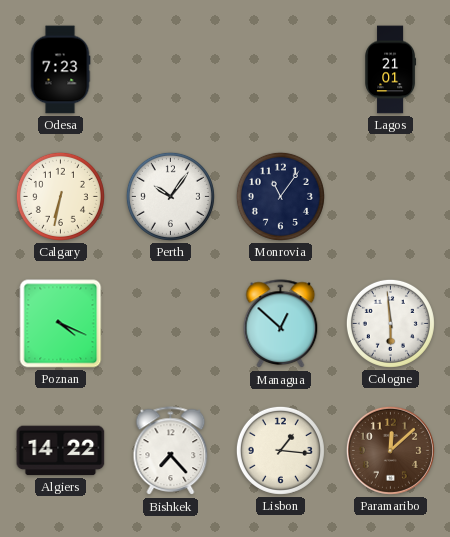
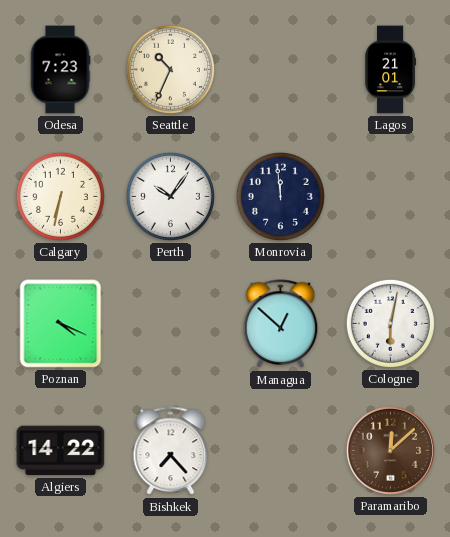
Seattle: none -> 10:34
Monrovia: 11:06 -> 11:59
Cologne: 5:59 -> 6:02
Lisbon: 1:16 -> none
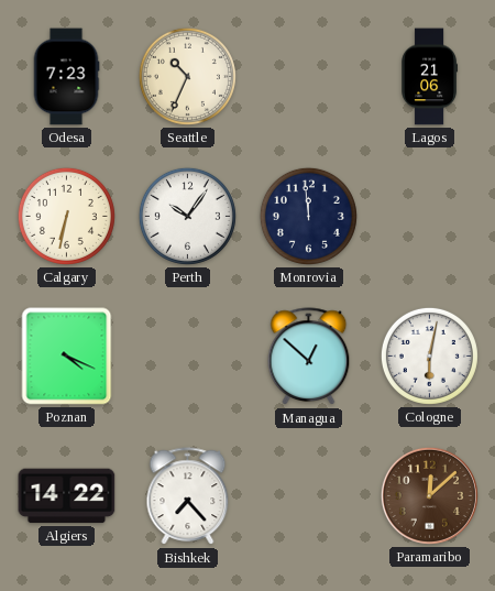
Lagos: 21:01 -> 21:06
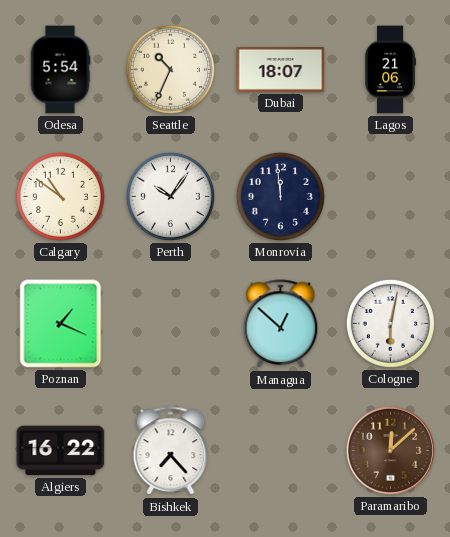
Odesa: 7:23 -> 5:54
Dubai: none -> 18:07
Calgary: 6:32 -> 10:51
Poznan: 4:19 -> 1:19
Algiers: 14:22 -> 16:22
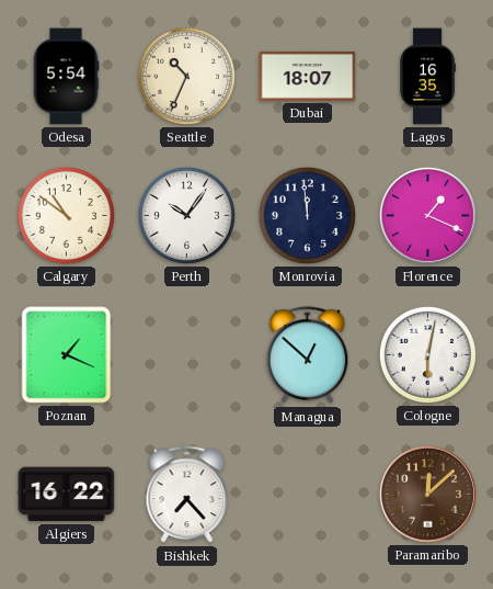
Lagos: 21:06 -> 16:35
Florence: none -> 1:19
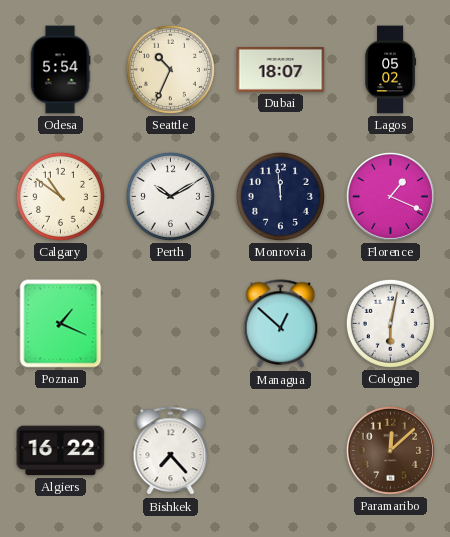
Lagos: 16:35 -> 05:02
Perth: 10:06 -> 10:10
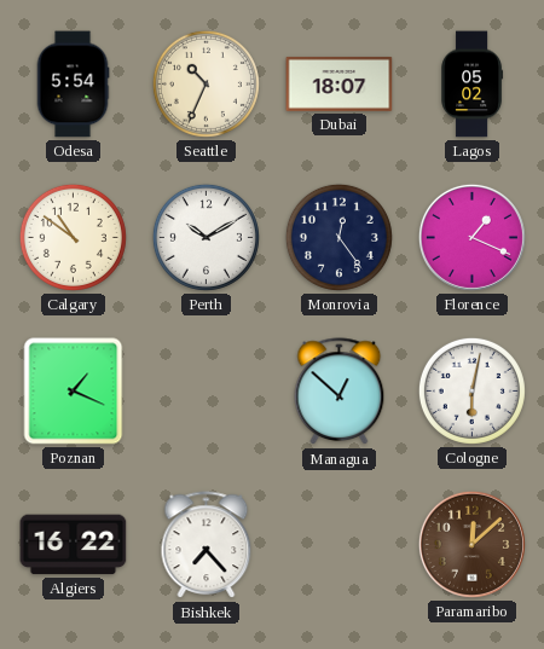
Monrovia: 11:59 -> 12:24
